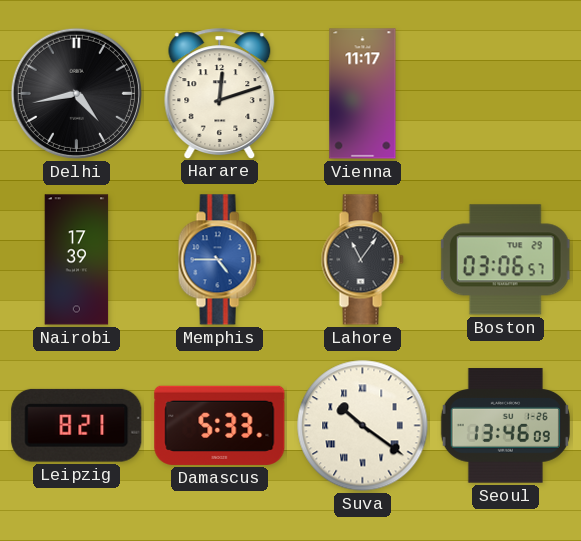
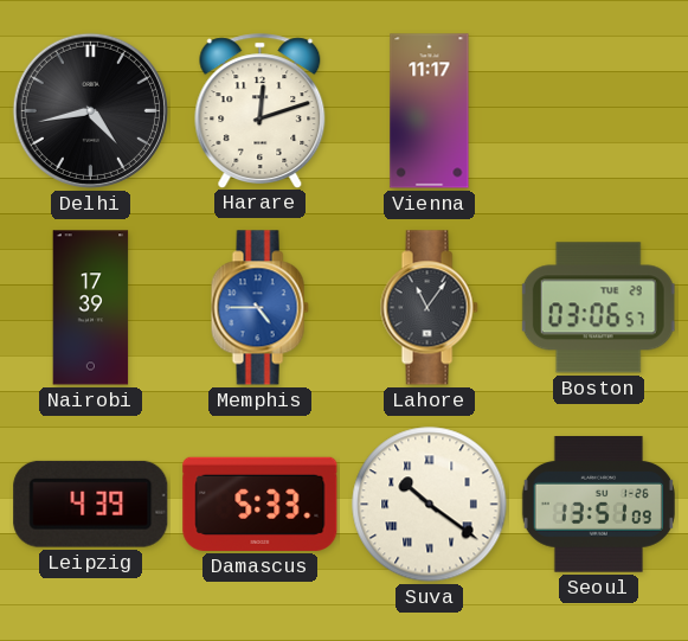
Leipzig: 8:21 -> 4:39
Seoul: 13:46 -> 13:51
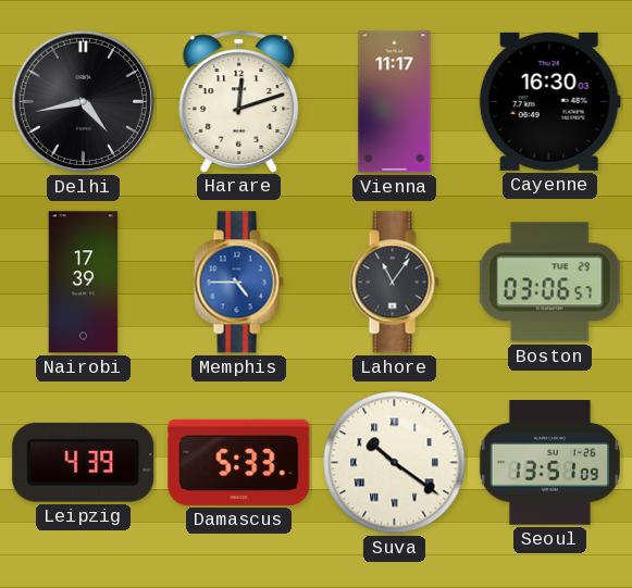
Cayenne: none -> 16:30
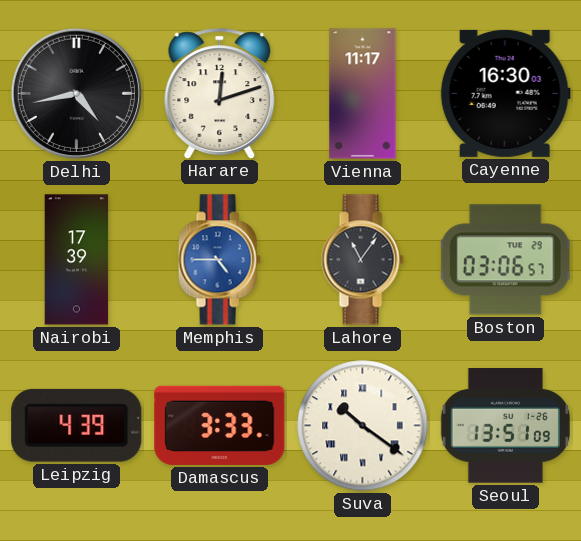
Damascus: 5:33 -> 3:33
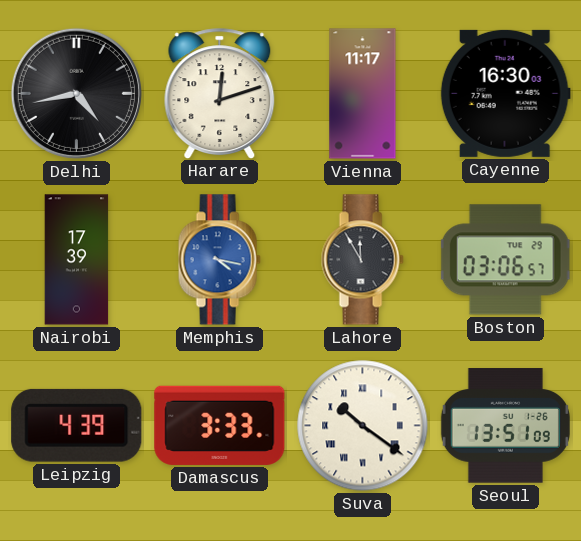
Memphis: 4:45 -> 4:17
Lahore: 11:06 -> 11:55
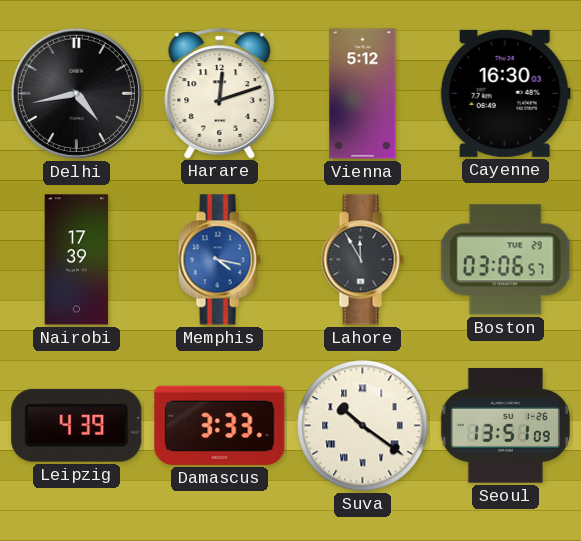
Vienna: 11:17 -> 5:12
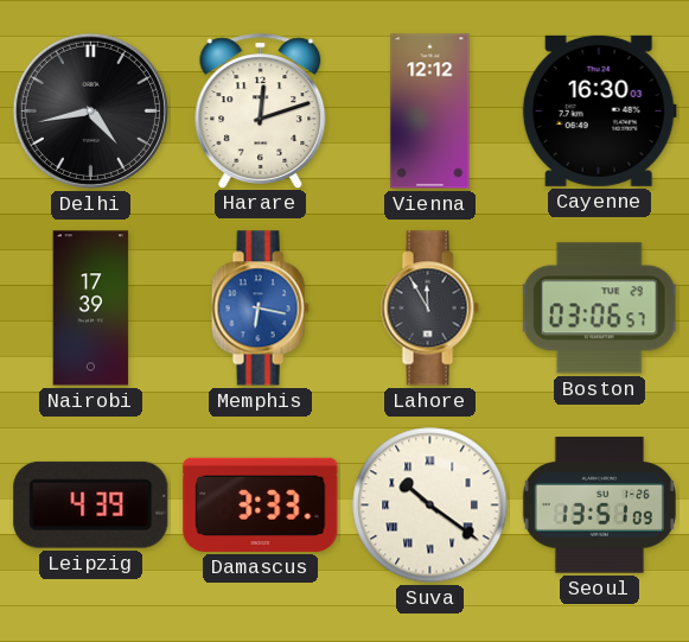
Vienna: 5:12 -> 12:12
Memphis: 4:17 -> 6:17
